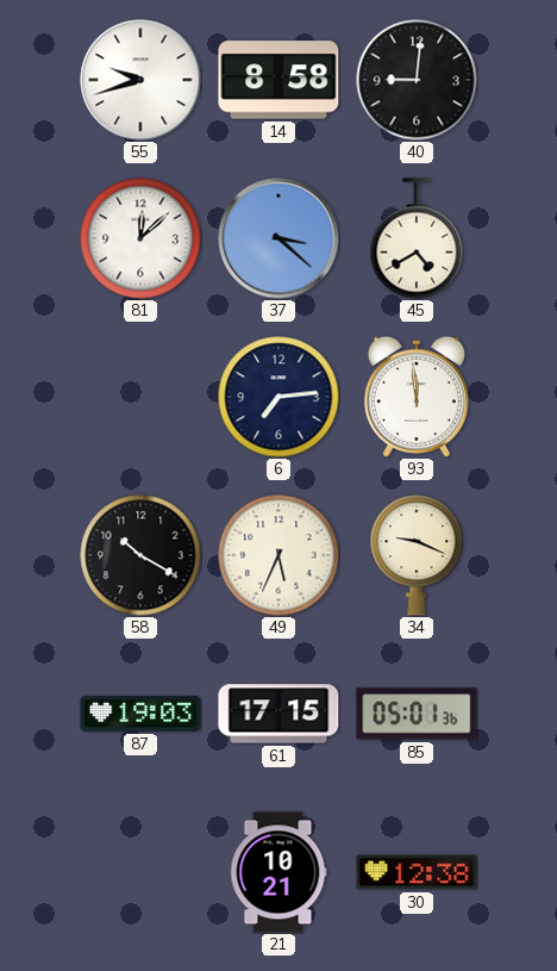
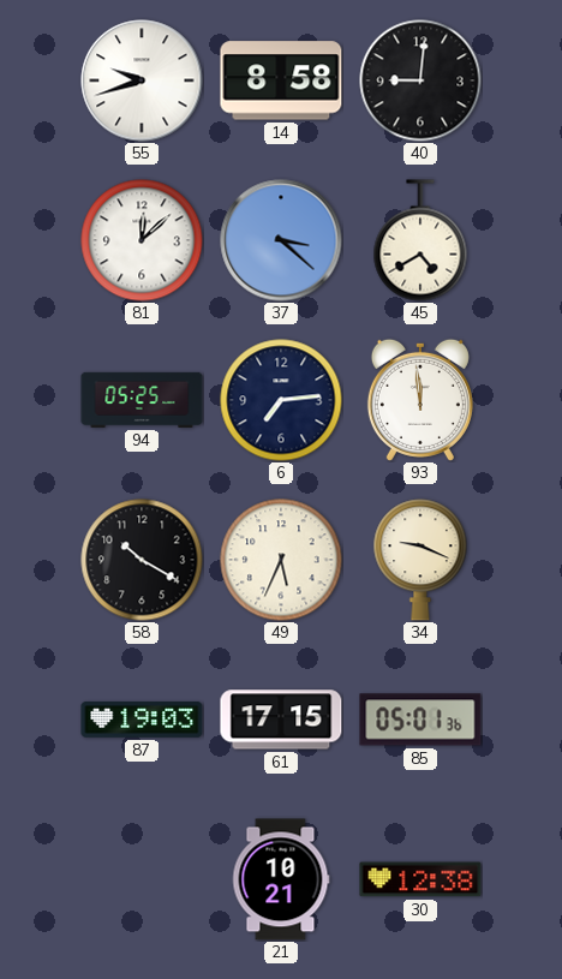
94: none -> 05:25
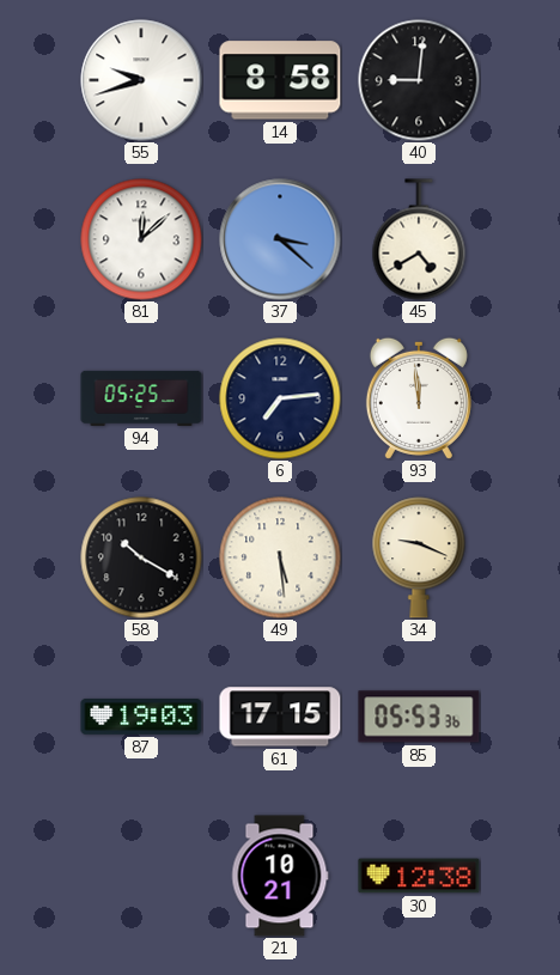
49: 5:34 -> 5:29
85: 05:01 -> 05:53
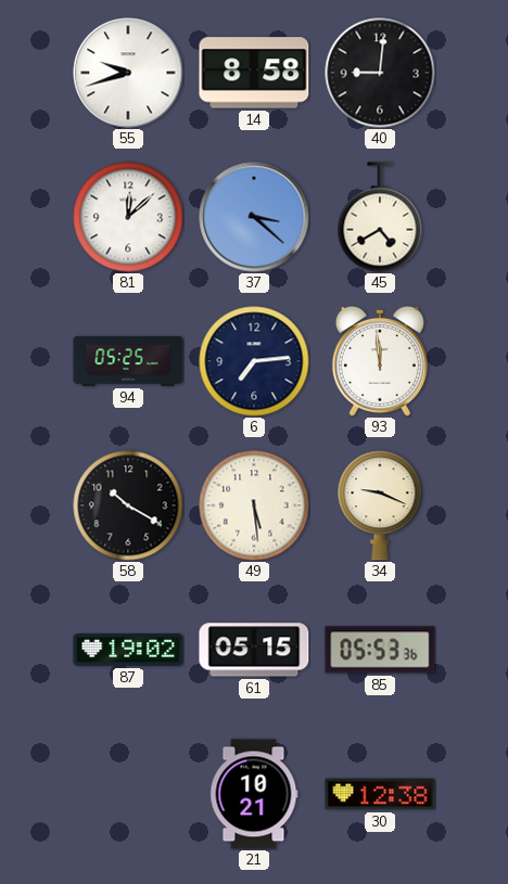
87: 19:03 -> 19:02
61: 17:15 -> 05:15
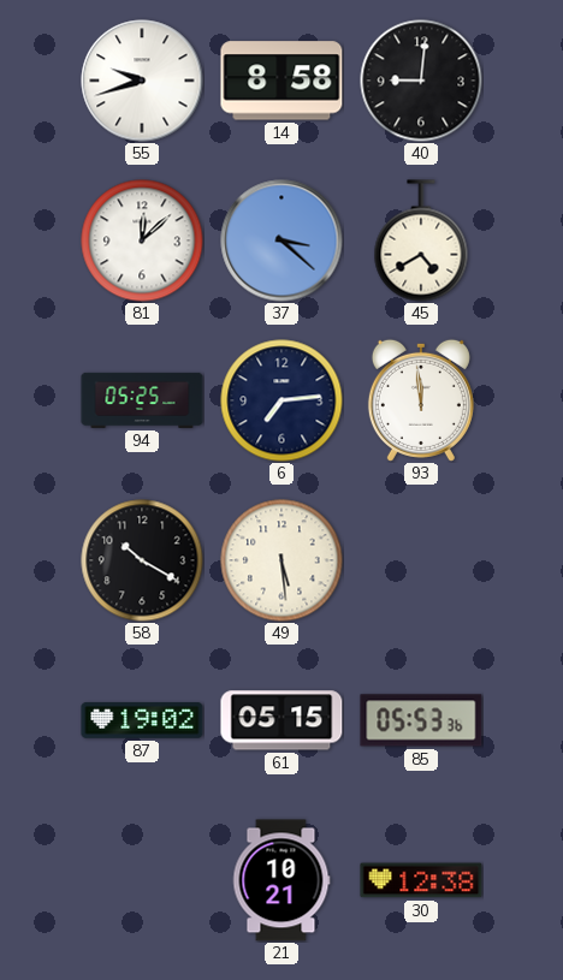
34: 9:19 -> none
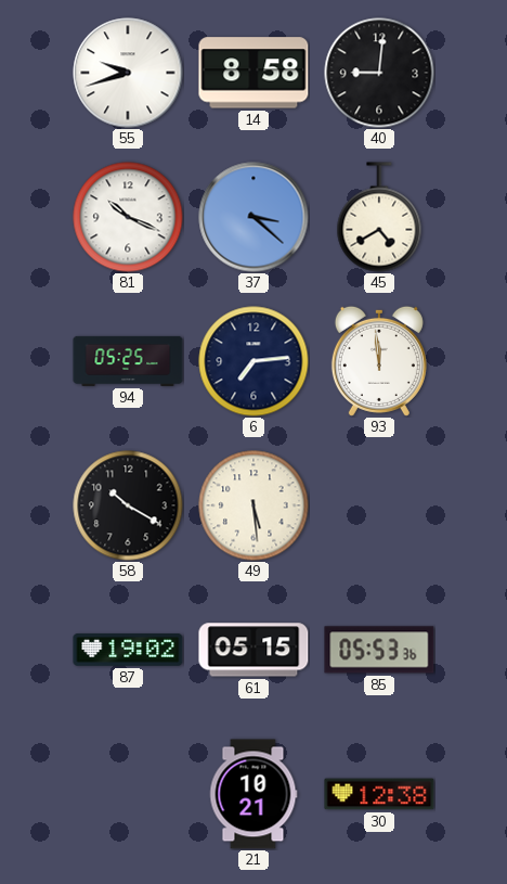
81: 12:08 -> 10:19
